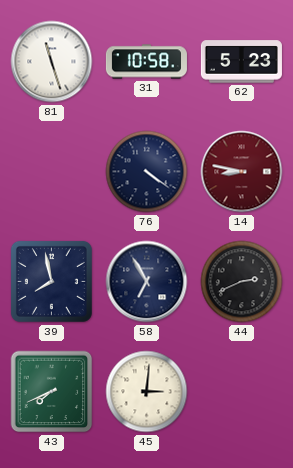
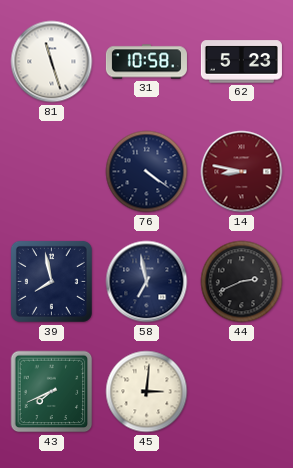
58: 6:55 -> 6:58
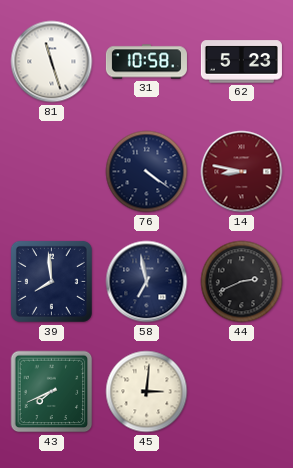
39: 7:58 -> 7:59
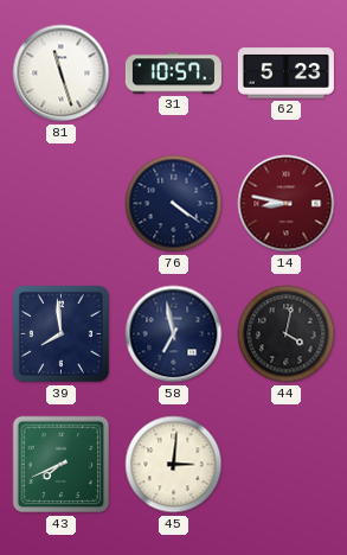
31: 10:58 -> 10:57
44: 2:41 -> 4:02
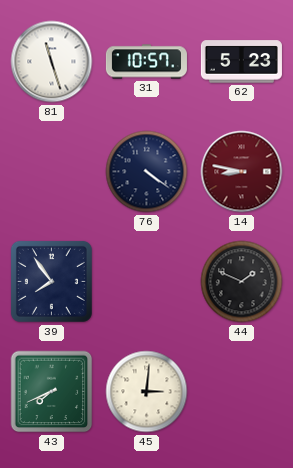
39: 7:59 -> 7:54
58: 6:58 -> none
44: 4:02 -> 1:49
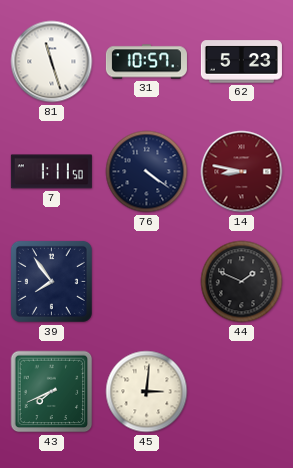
7: none -> 1:11
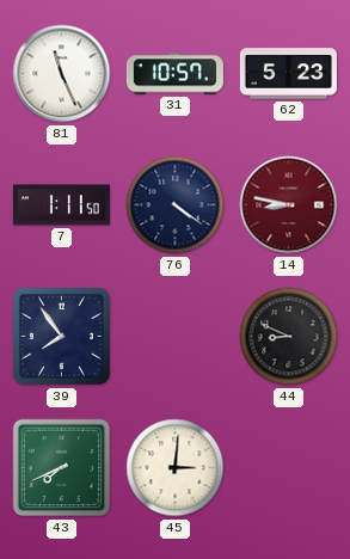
81: 11:27 -> 11:26
44: 1:49 -> 8:49
